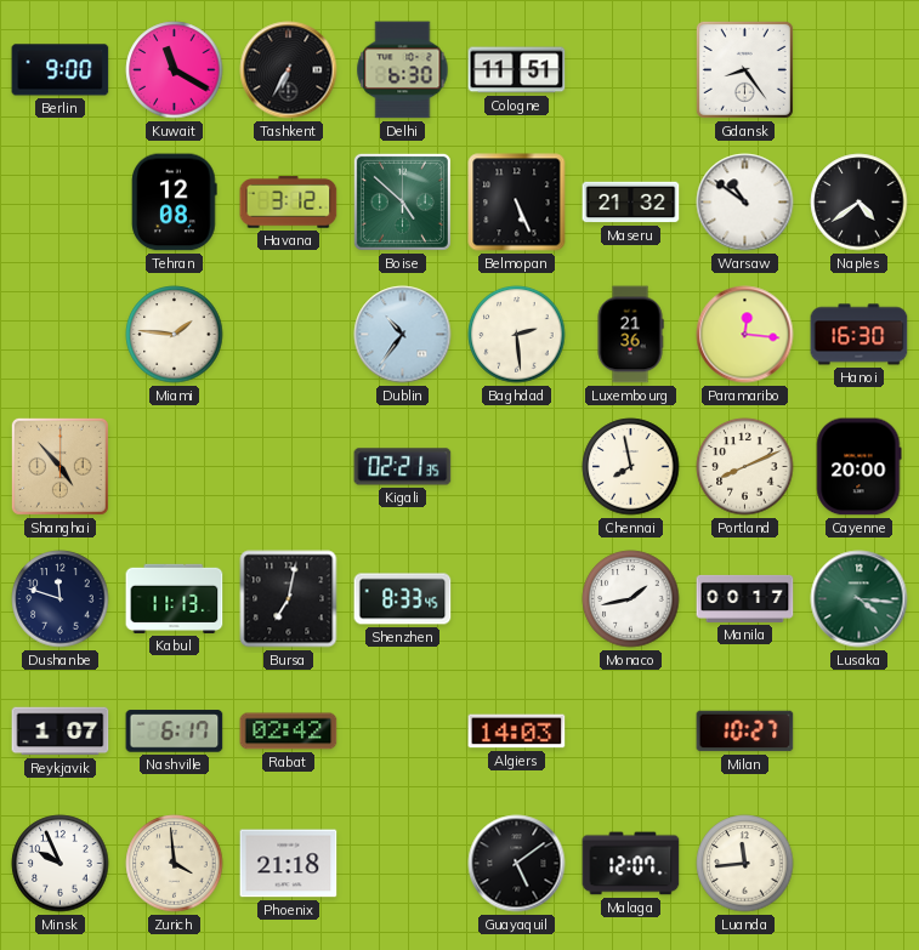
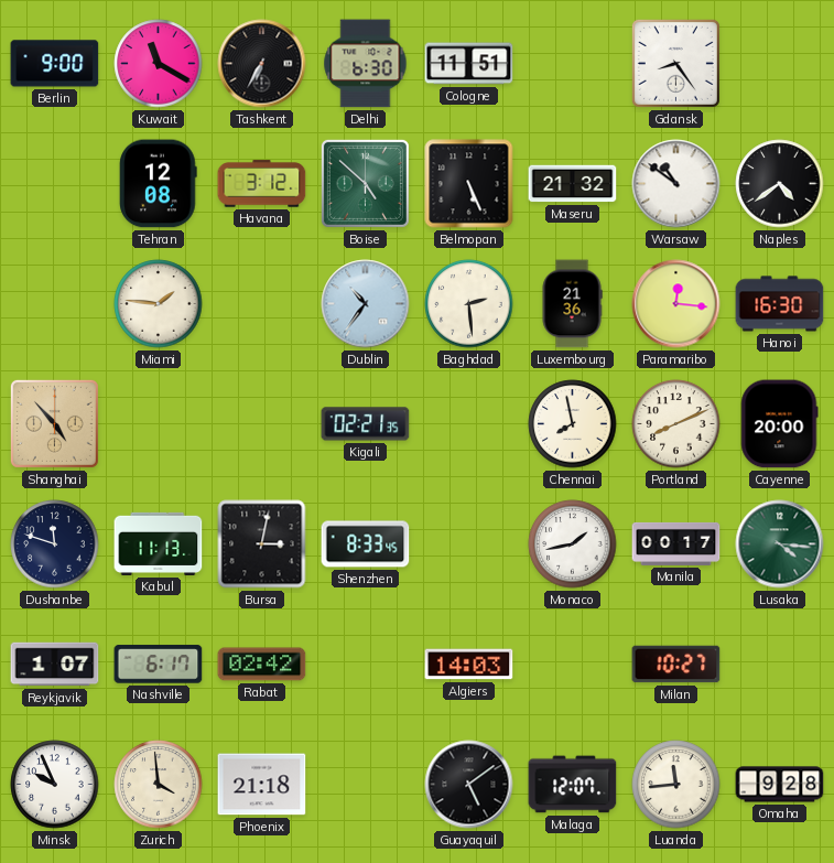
Bursa: 7:02 -> 3:02
Omaha: none -> 9:28
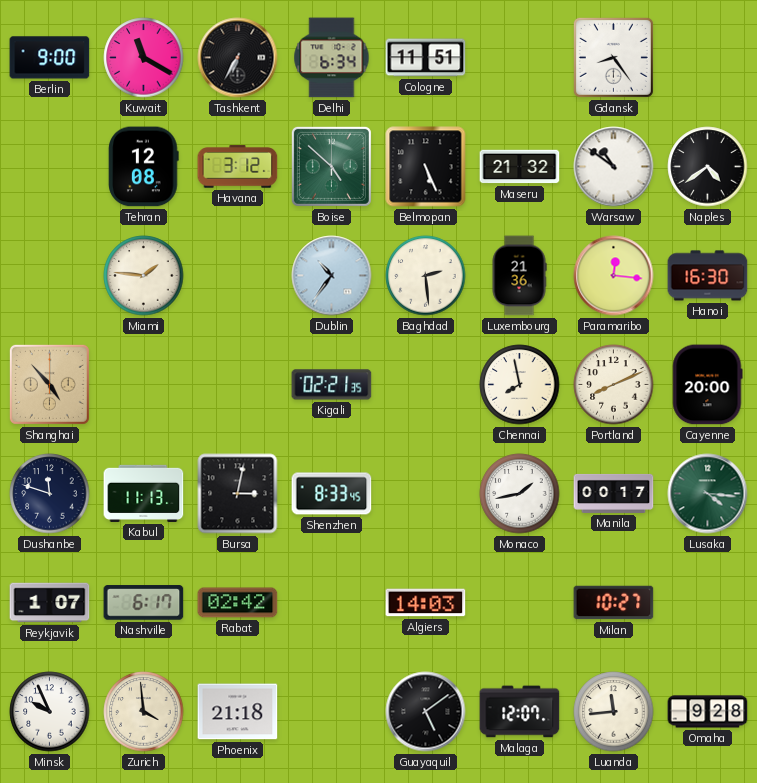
Delhi: 6:30 -> 6:34
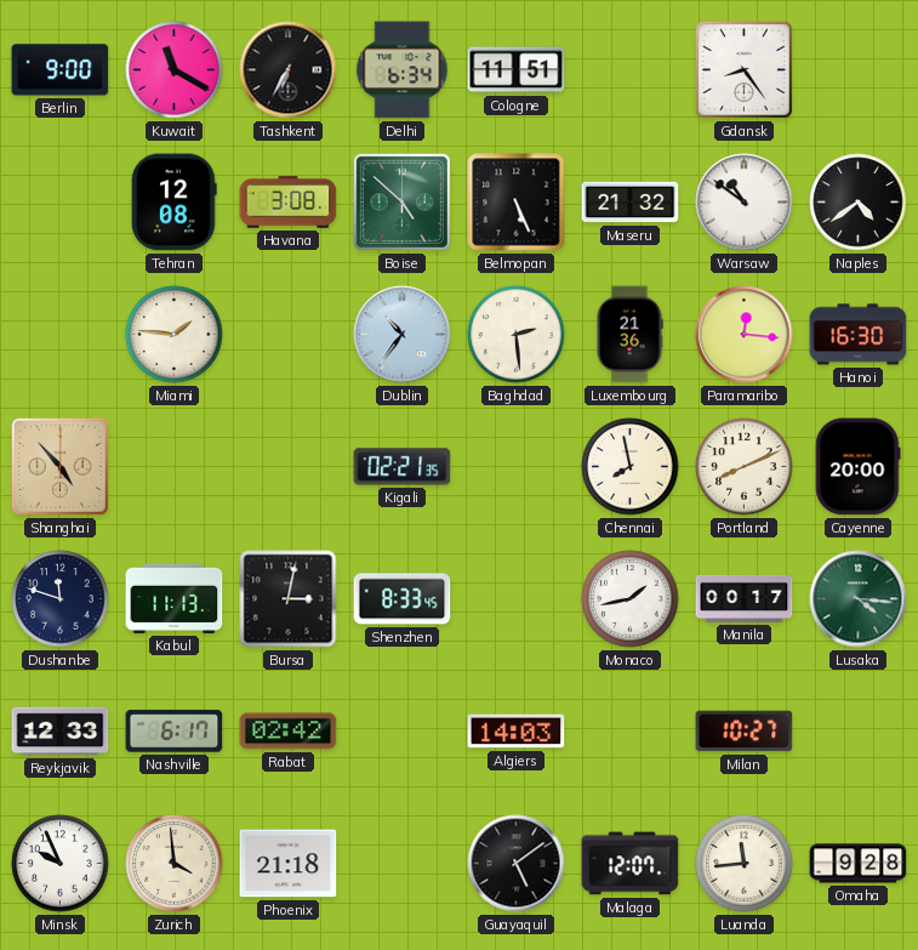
Havana: 3:12 -> 3:08
Reykjavik: 1:07 -> 12:33
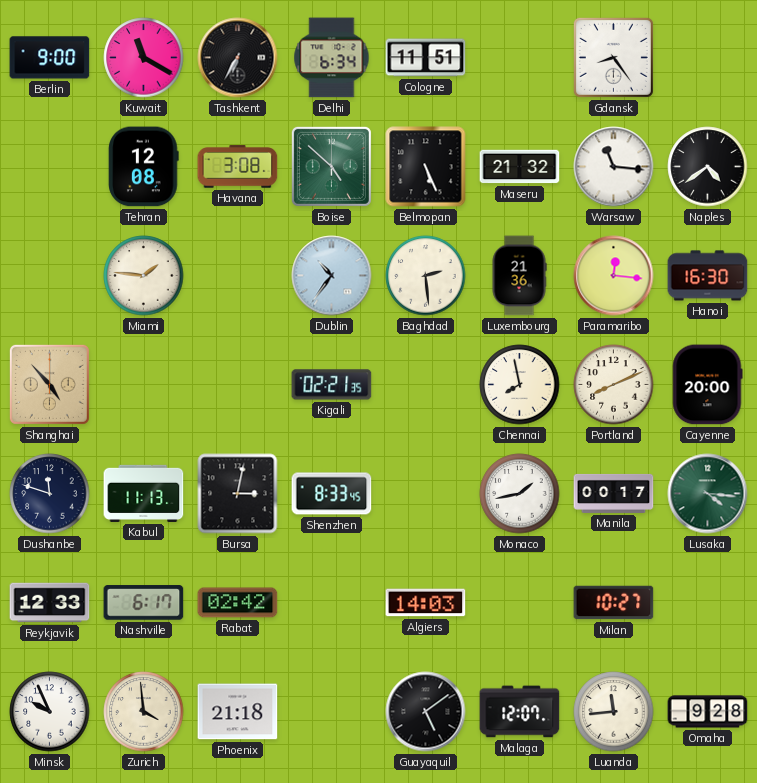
Warsaw: 10:51 -> 11:16
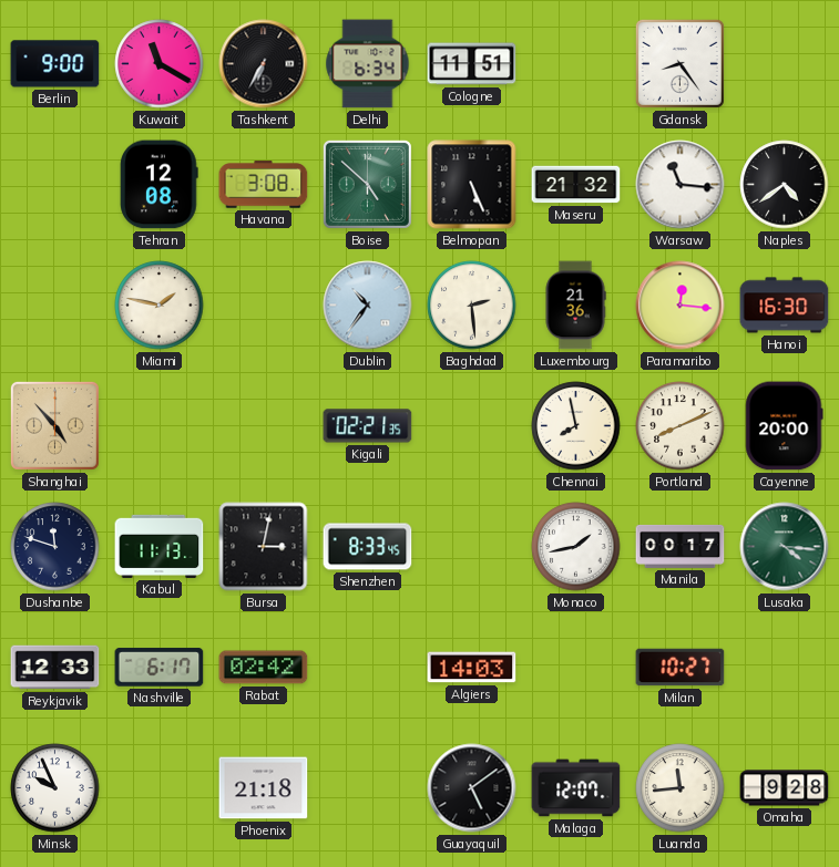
Miami: 1:46 -> 1:47
Zurich: 3:59 -> none
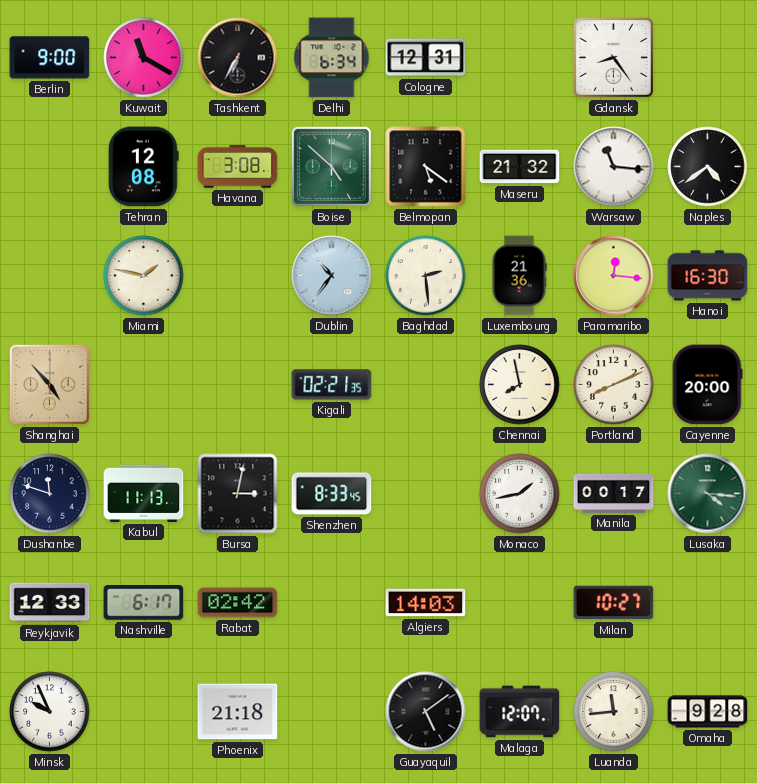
Cologne: 11:51 -> 12:31
Belmopan: 5:26 -> 5:21
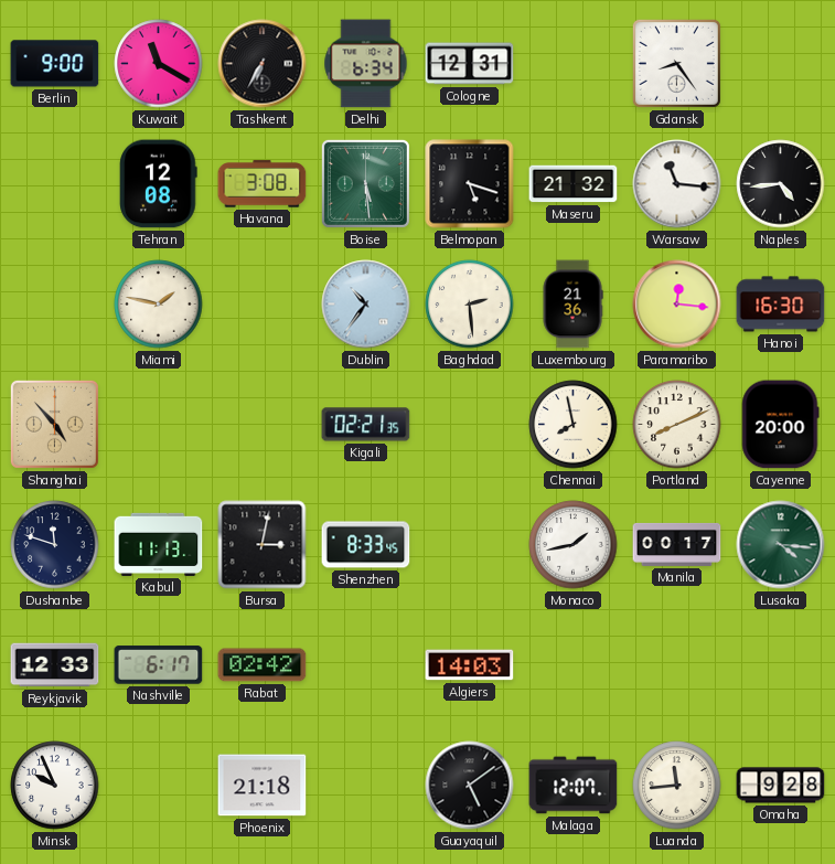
Boise: 4:52 -> 5:29
Belmopan: 5:21 -> 5:18
Naples: 4:39 -> 4:44
Milan: 10:27 -> none
